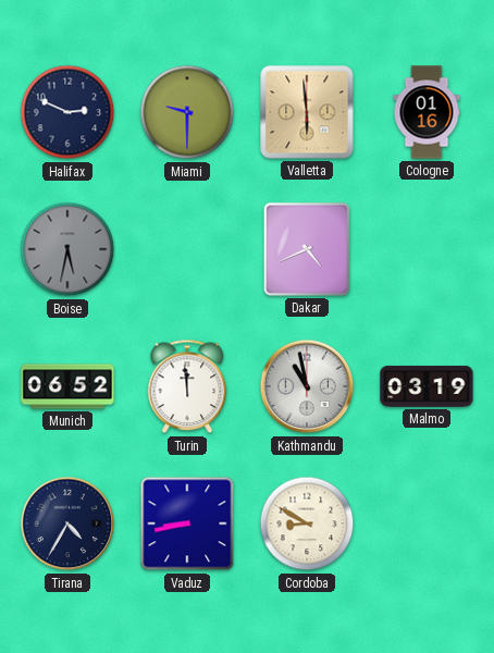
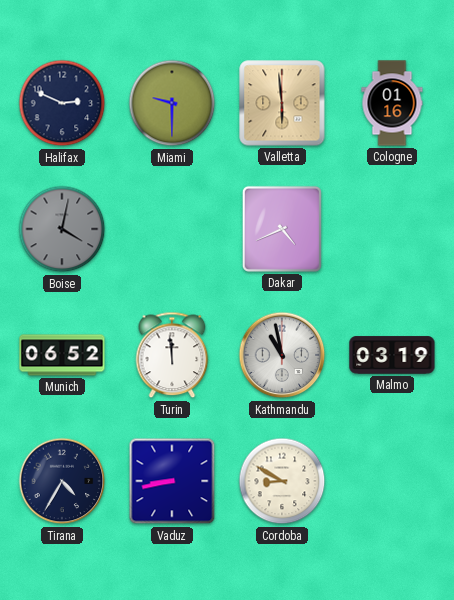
Boise: 5:32 -> 4:02
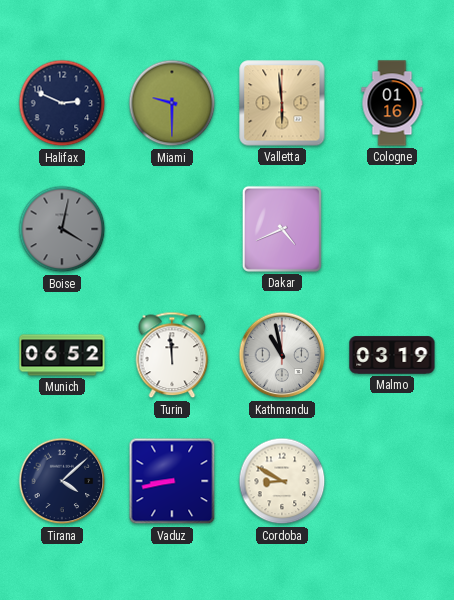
Tirana: 4:35 -> 4:08
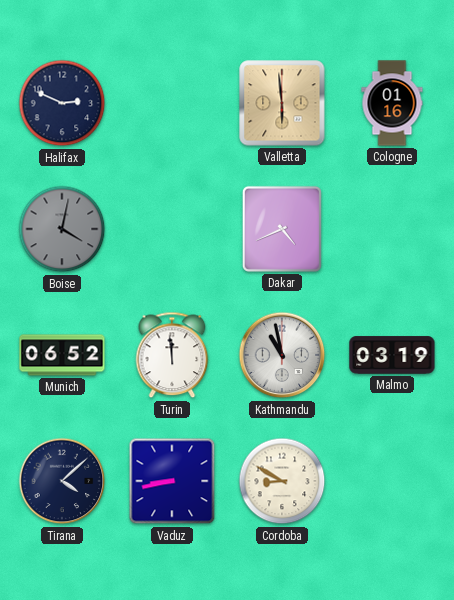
Miami: 9:30 -> none
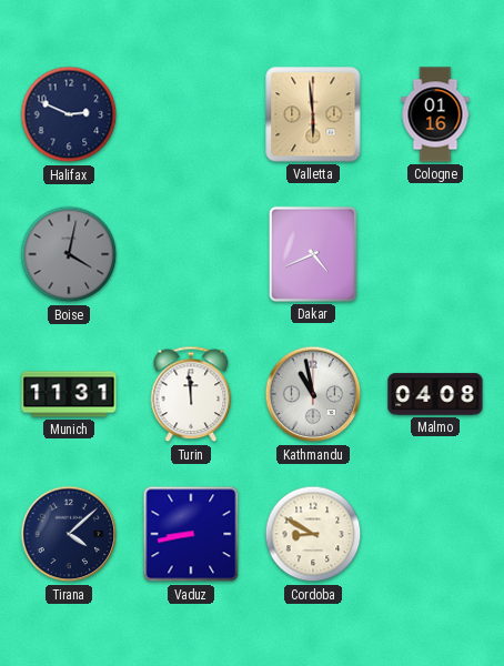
Munich: 06:52 -> 11:31
Malmo: 03:19 -> 04:08
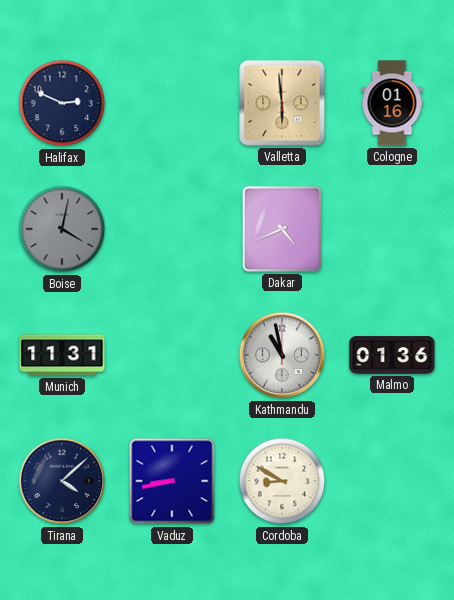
Turin: 11:59 -> none
Malmo: 04:08 -> 01:36
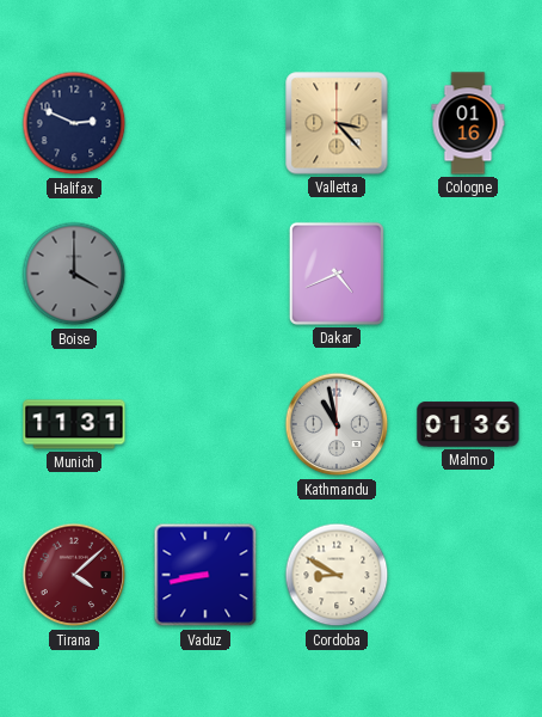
Valletta: 5:59 -> 3:23
Boise: 4:02 -> 4:00
Tirana dial: navy -> burgundy
